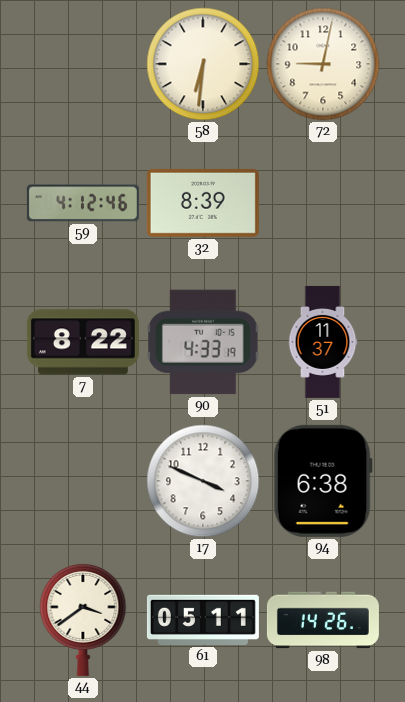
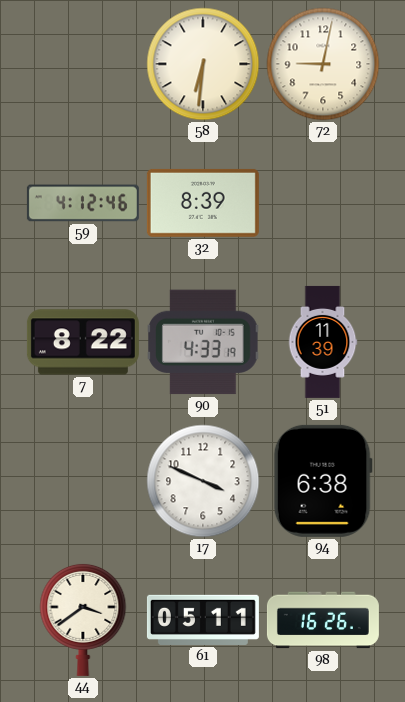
51: 11:37 -> 11:39
98: 14:26 -> 16:26
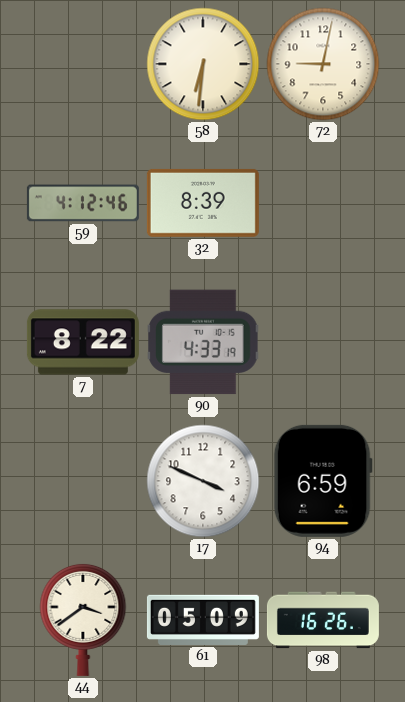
51: 11:39 -> none
94: 6:38 -> 6:59
61: 05:11 -> 05:09
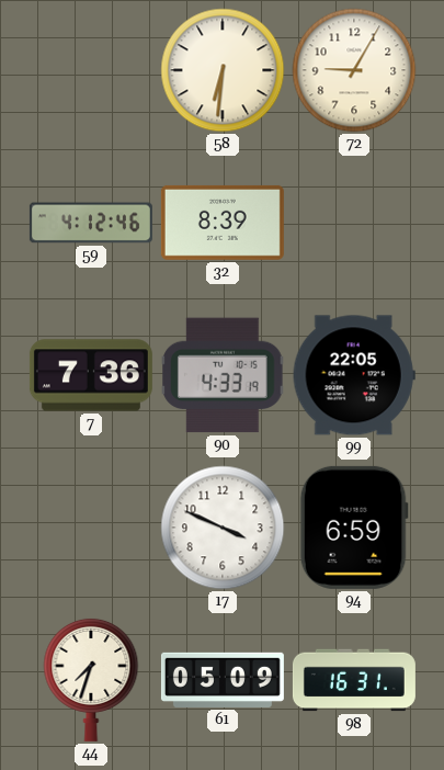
72: 9:02 -> 9:05
7: 8:22 -> 7:36
99: none -> 22:05
44: 3:39 -> 7:33
98: 16:26 -> 16:31
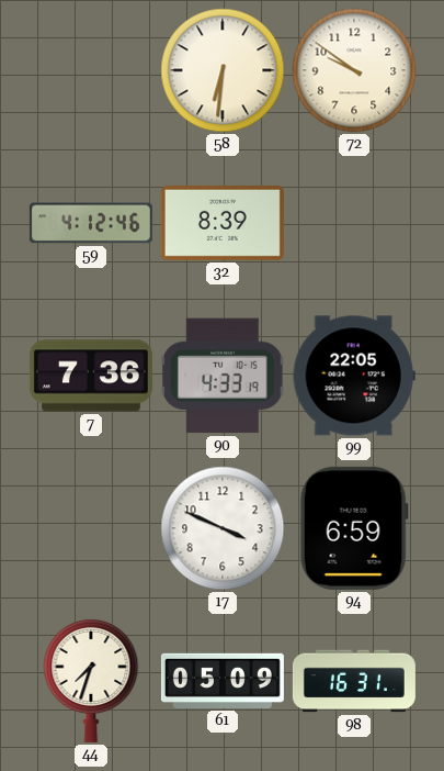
72: 9:05 -> 9:51
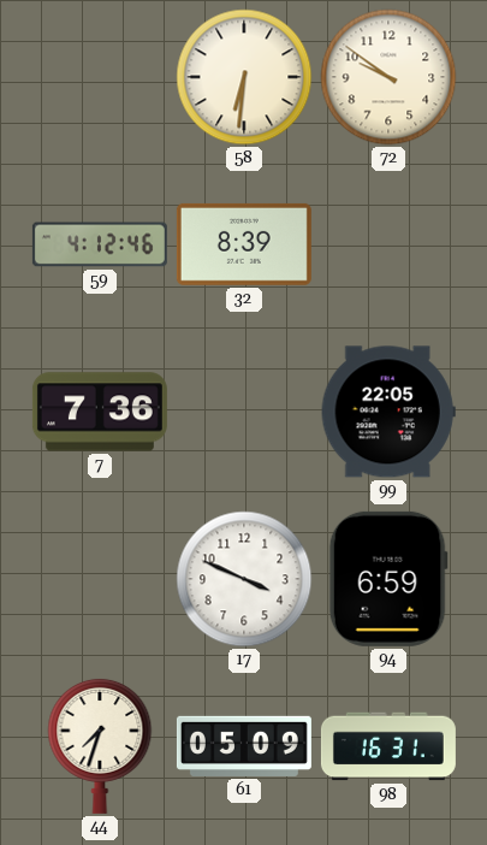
90: 4:33 -> none
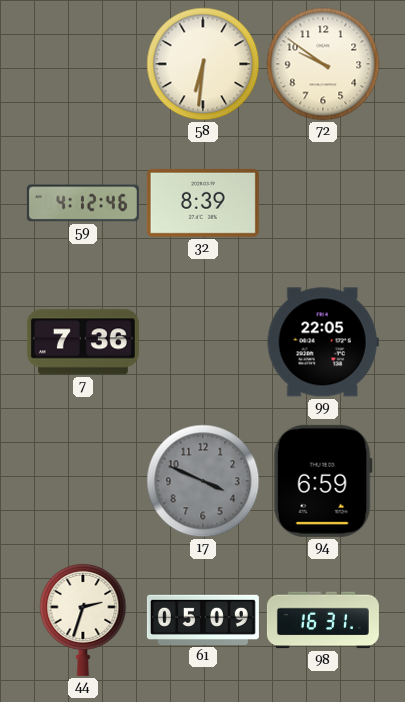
17 dial: white -> grey
44: 7:33 -> 2:33
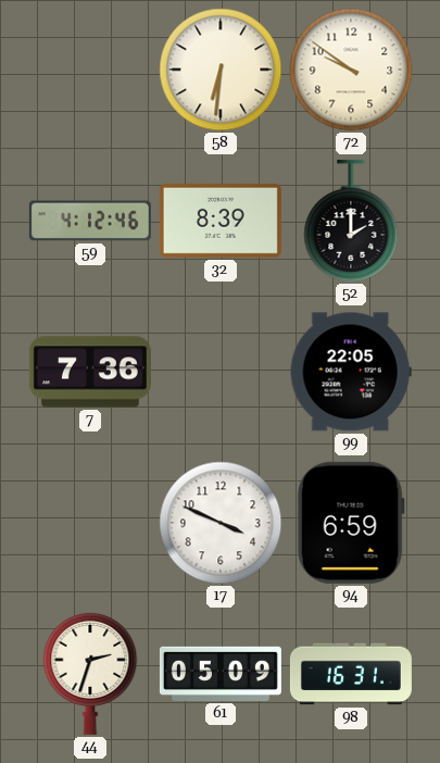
52: none -> 2:00
17 dial: grey -> white
